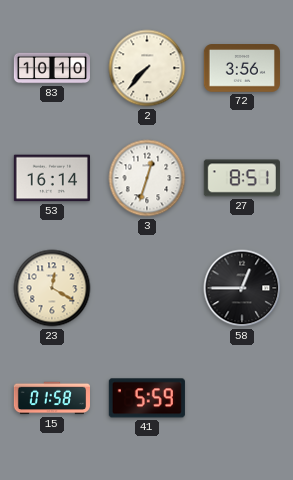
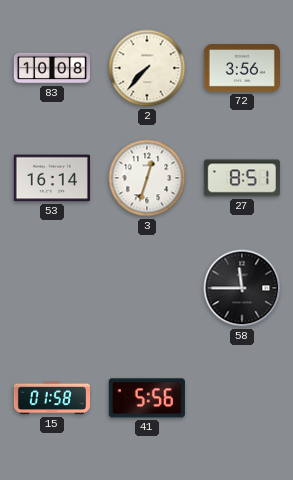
83: 10:10 -> 10:08
23: 12:20 -> none
58: 12:45 -> 11:45
41: 5:59 -> 5:56
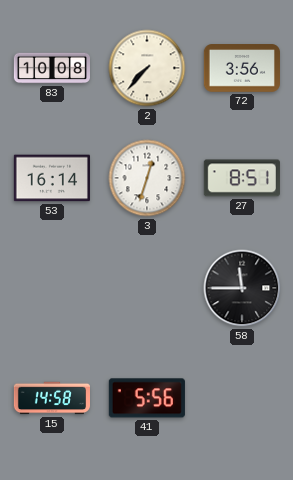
15: 01:58 -> 14:58
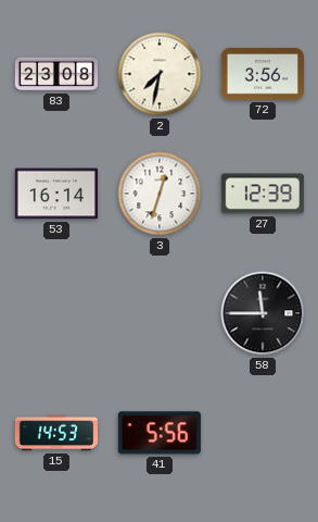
83: 10:08 -> 23:08
2: 7:37 -> 7:32
27: 8:51 -> 12:39
15: 14:58 -> 14:53
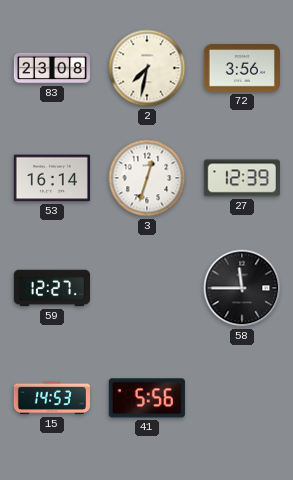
59: none -> 12:27
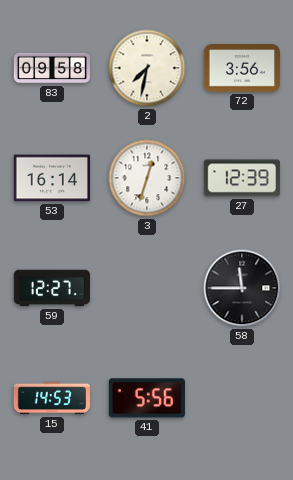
83: 23:08 -> 09:58
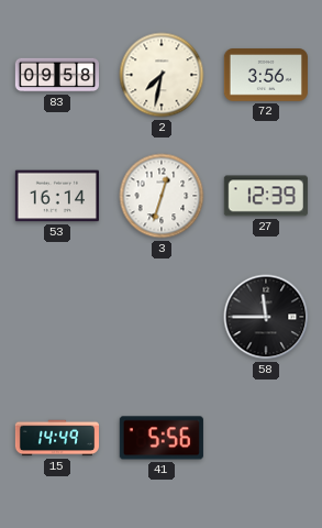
59: 12:27 -> none
15: 14:53 -> 14:49
